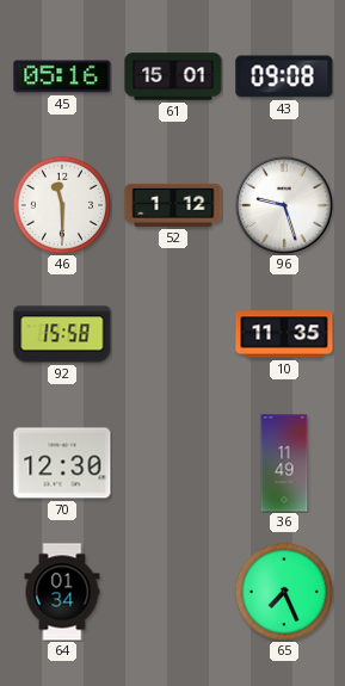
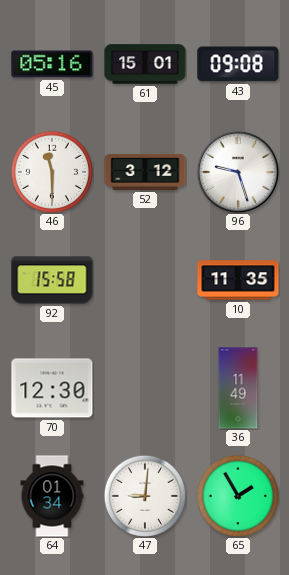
52: 1:12 -> 3:12
47: none -> 9:01
65: 7:26 -> 1:55
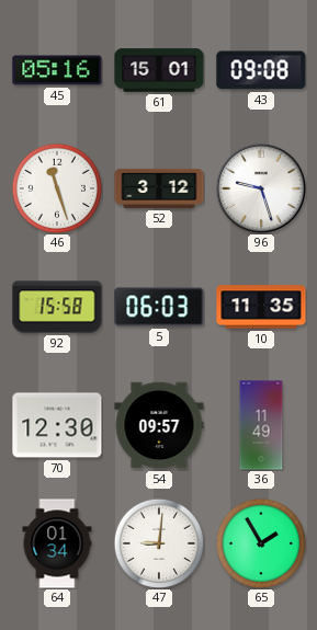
46: 11:30 -> 11:27
5: none -> 06:03
54: none -> 09:57
